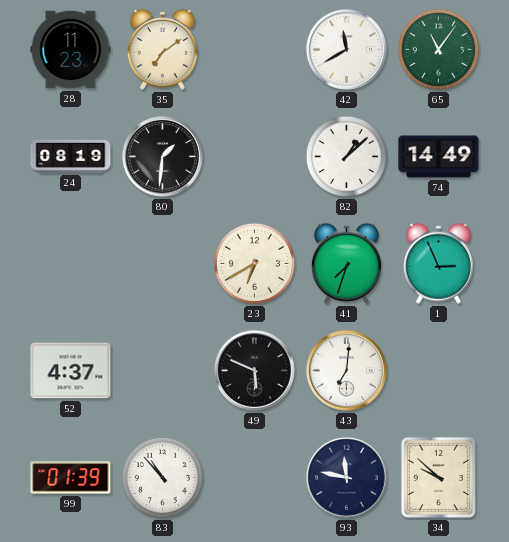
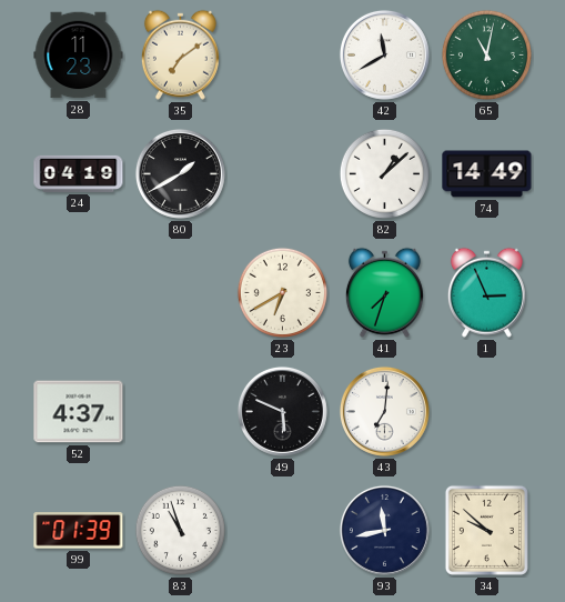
65: 11:06 -> 11:02
24: 08:19 -> 04:19
80: 1:31 -> 1:40
83: 10:53 -> 10:57
93: 11:47 -> 11:43
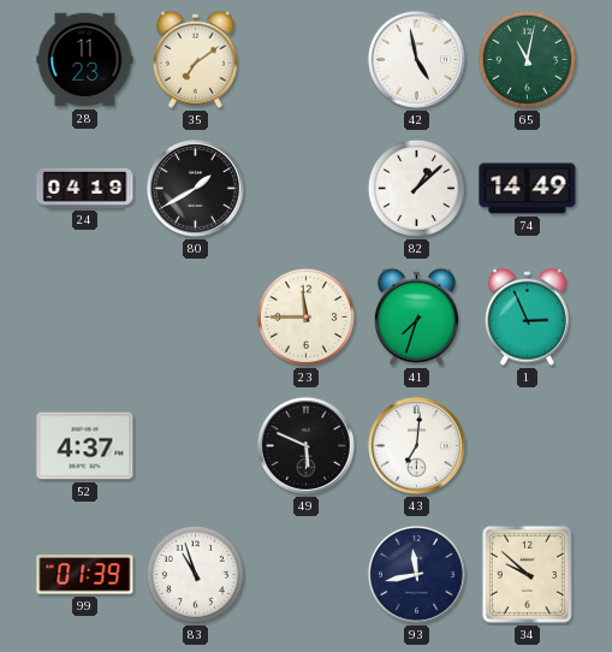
42: 11:40 -> 4:58
23: 6:40 -> 11:45
